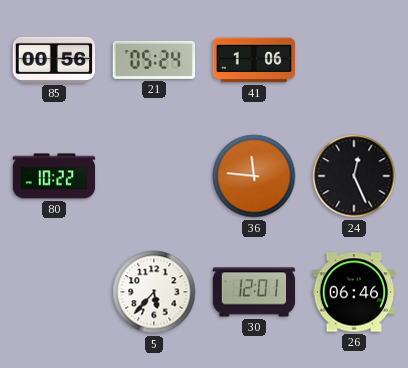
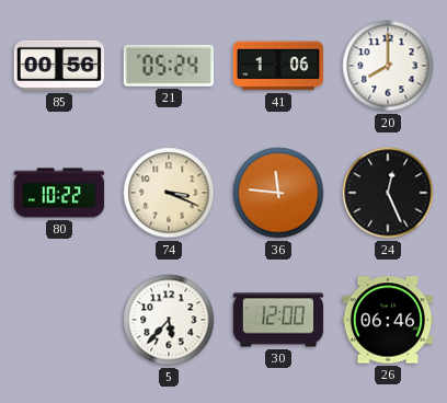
20: none -> 8:00
74: none -> 3:19
30: 12:01 -> 12:00
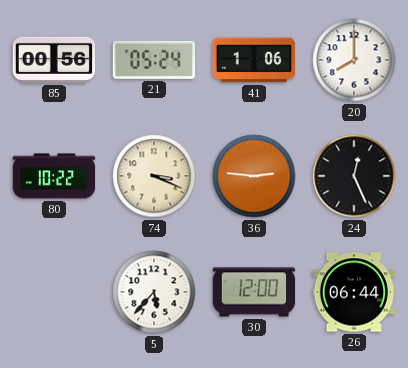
36: 11:46 -> 2:46
26: 06:46 -> 06:44
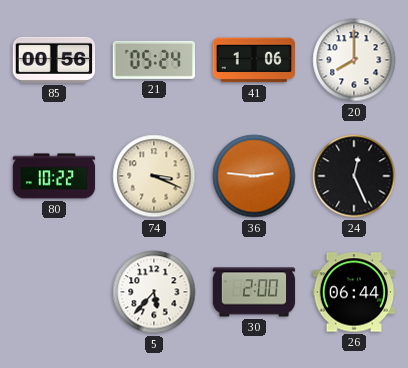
30: 12:00 -> 2:00
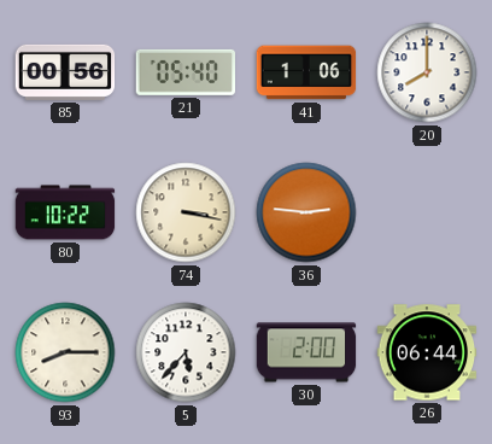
21: 05:24 -> 05:40
74: 3:19 -> 3:17
24: 12:26 -> none
93: none -> 8:15
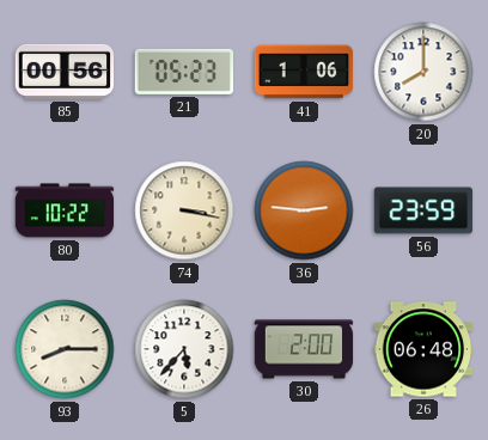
21: 05:40 -> 05:23
56: none -> 23:59
26: 06:44 -> 06:48
